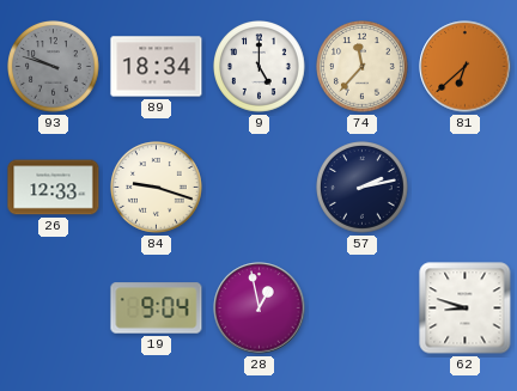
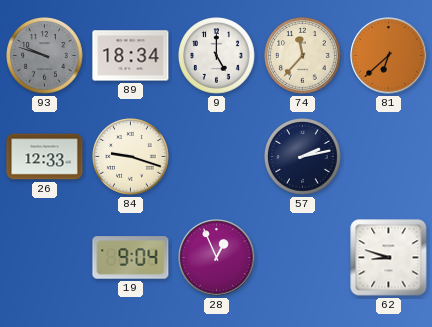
28: 12:58 -> 12:56
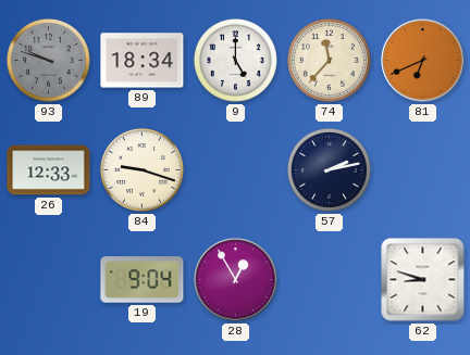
81: 6:38 -> 6:41
28: 12:56 -> 12:55
